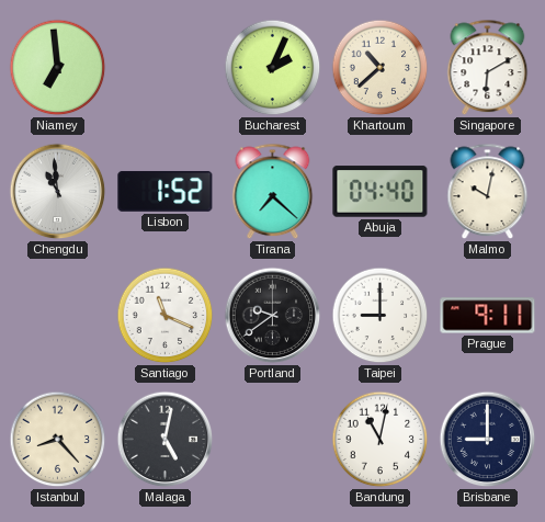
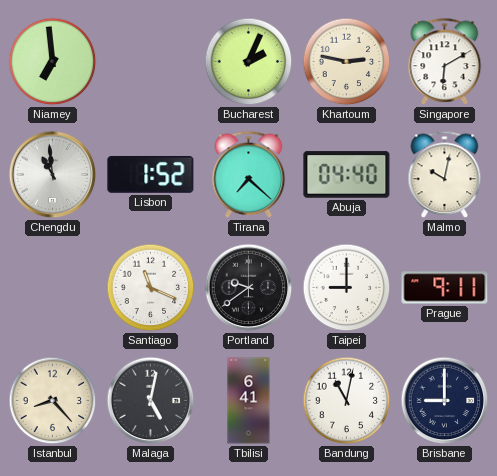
Khartoum: 10:38 -> 2:47
Tbilisi: none -> 6:41
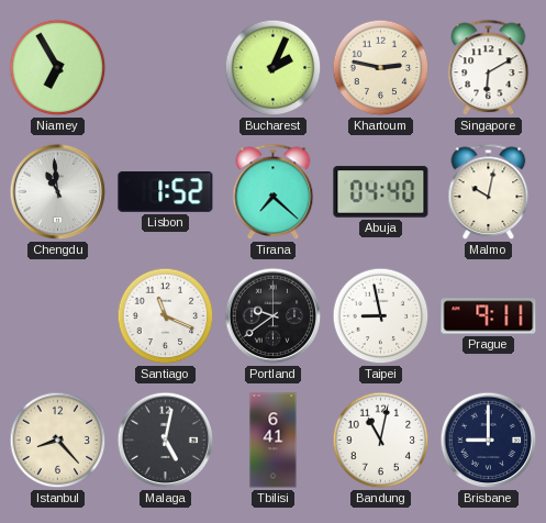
Niamey: 6:59 -> 6:55
Taipei: 9:00 -> 8:58
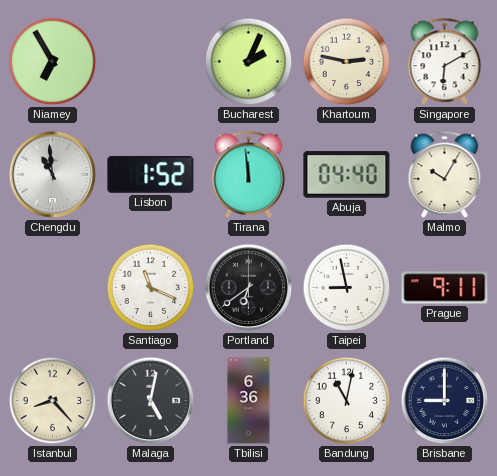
Tirana: 7:22 -> 11:59
Malmo: 10:02 -> 10:05
Portland: 9:39 -> 6:39
Tbilisi: 6:41 -> 6:36
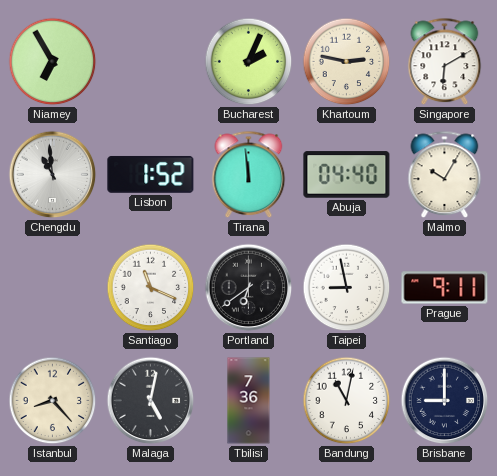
Tbilisi: 6:36 -> 7:36
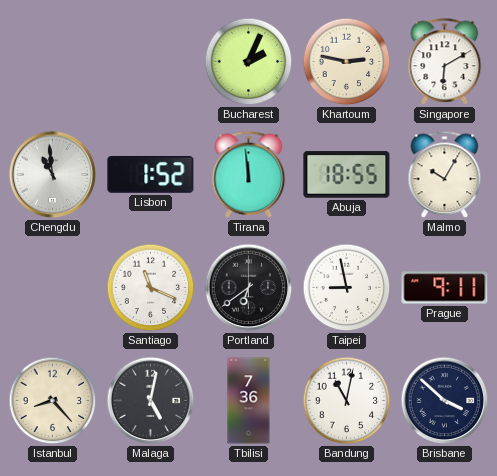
Niamey: 6:55 -> none
Abuja: 04:40 -> 18:55
Brisbane: 9:00 -> 3:52
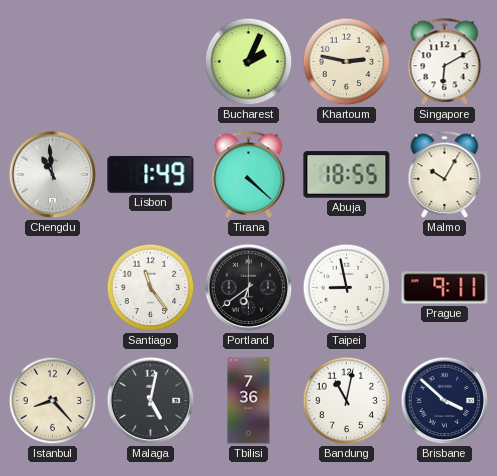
Lisbon: 1:52 -> 1:49
Tirana: 11:59 -> 4:22
Santiago: 11:19 -> 11:24
